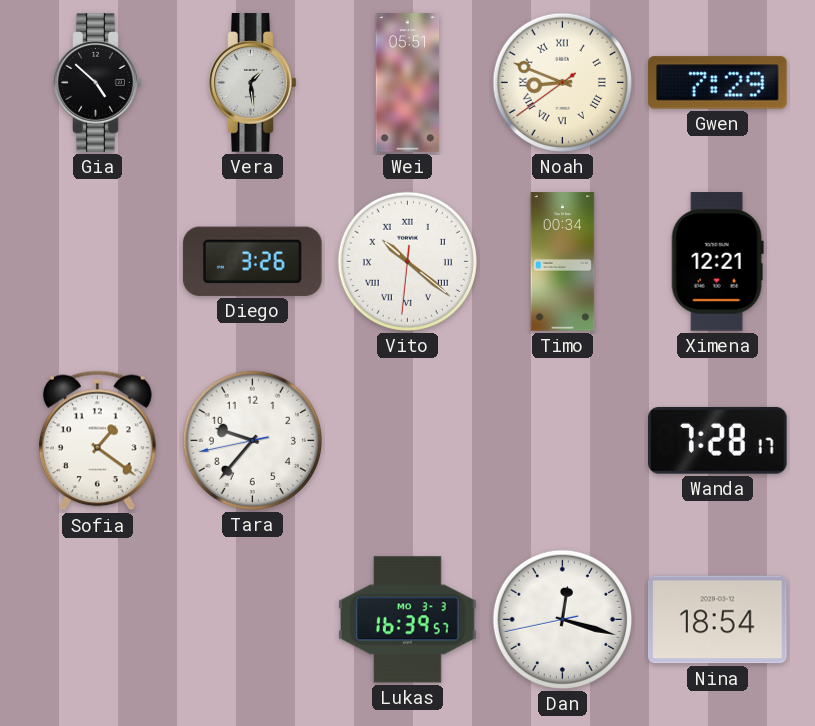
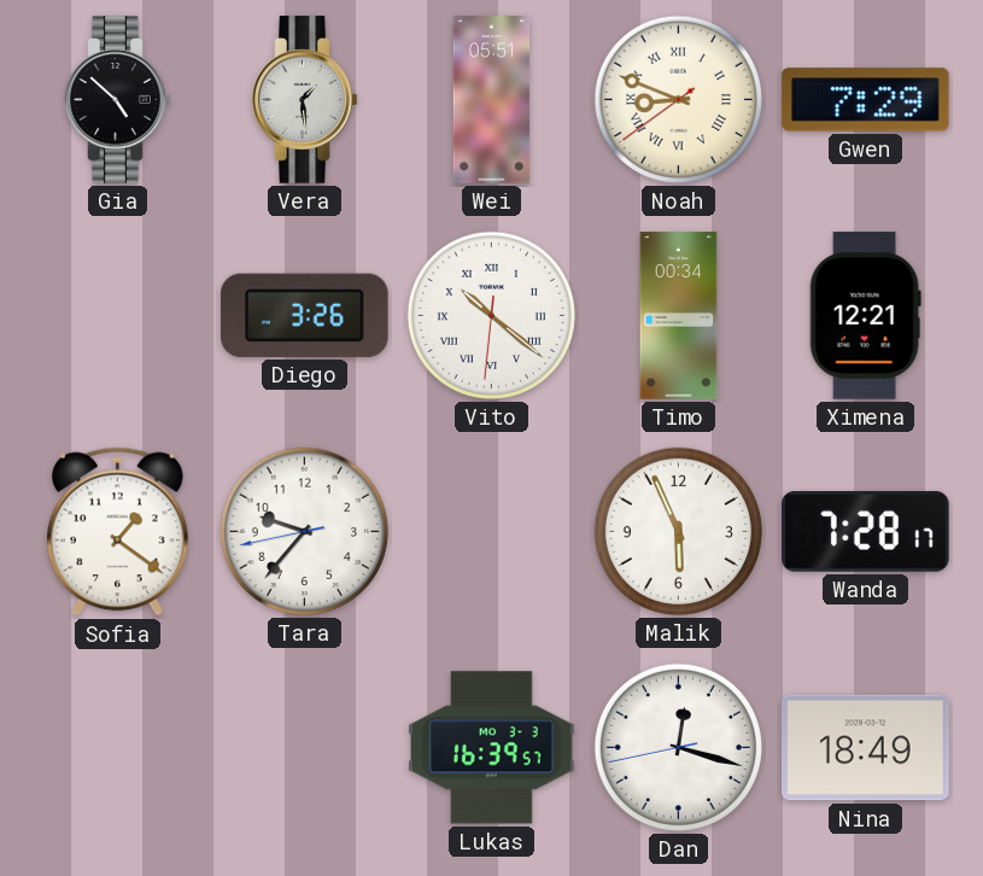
Malik: none -> 5:56
Nina: 18:54 -> 18:49
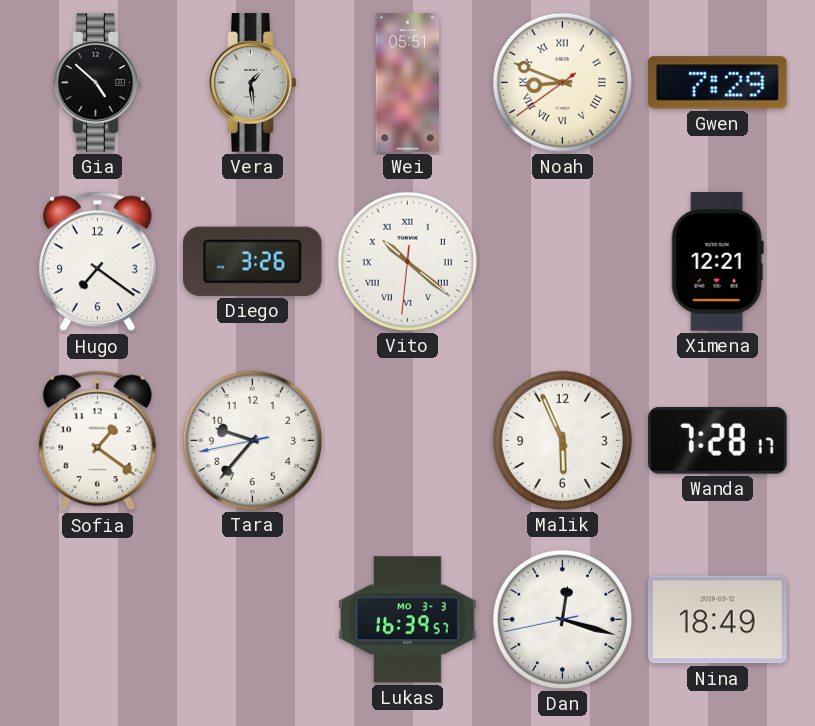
Hugo: none -> 7:21
Timo: 00:34 -> none
